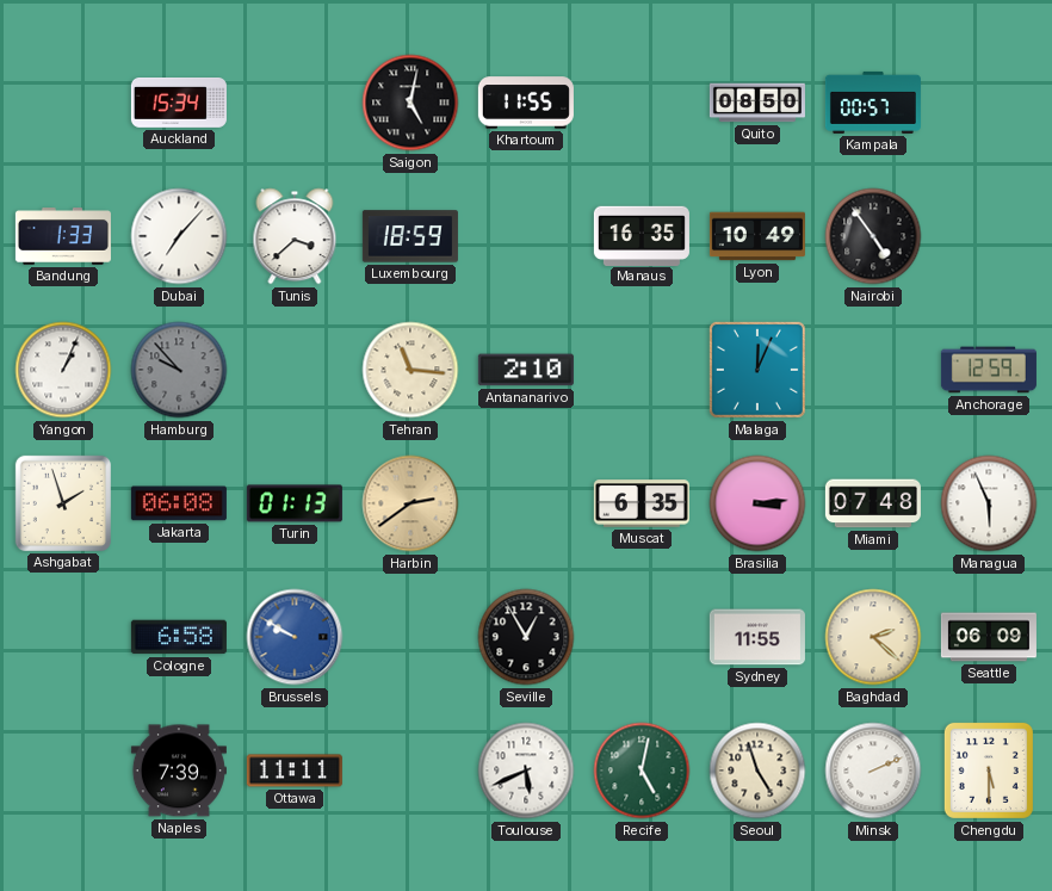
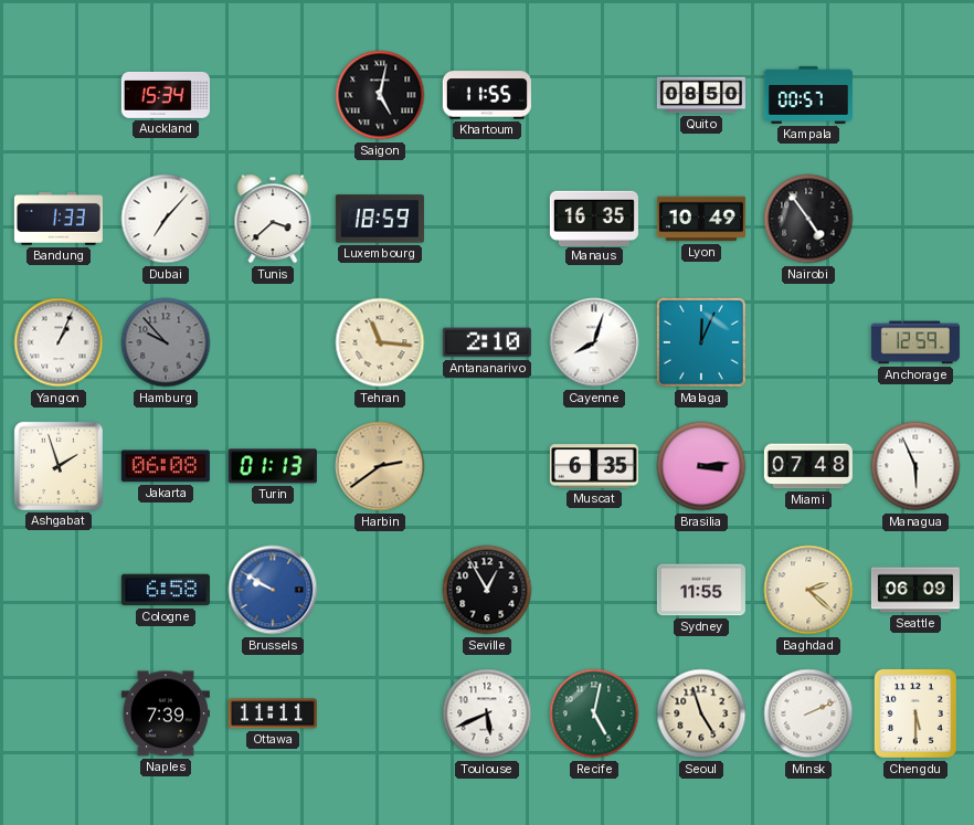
Cayenne: none -> 8:03
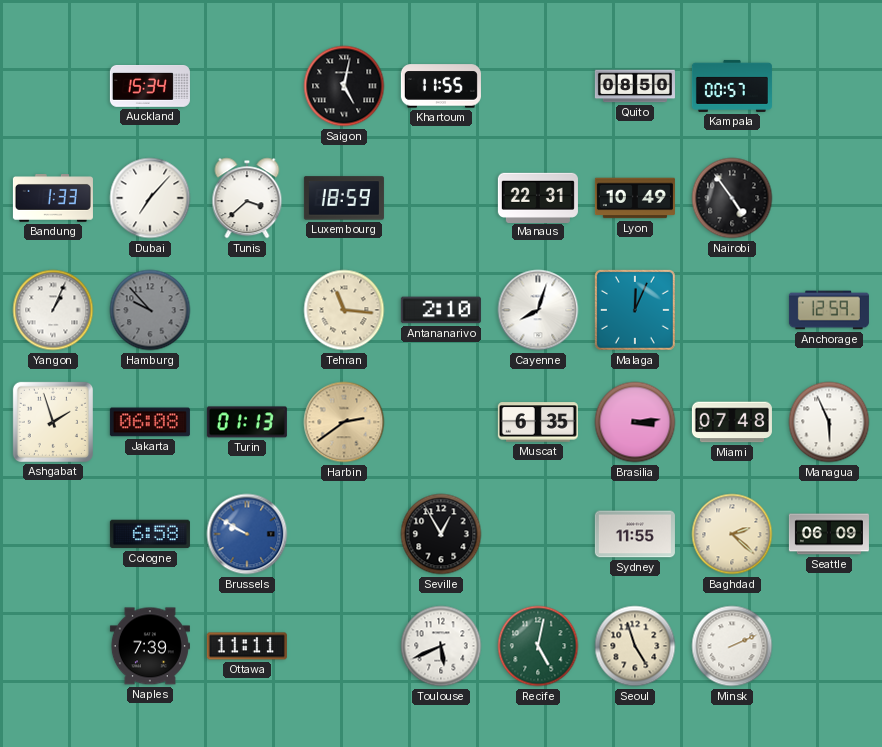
Manaus: 16:35 -> 22:31
Chengdu: 5:30 -> none
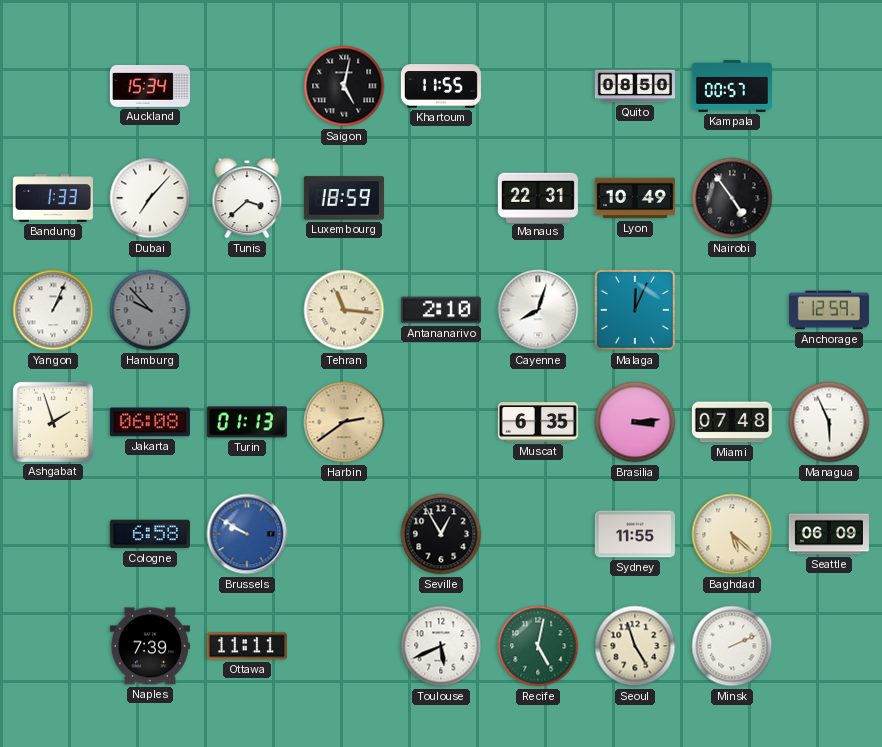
Baghdad: 2:22 -> 5:22
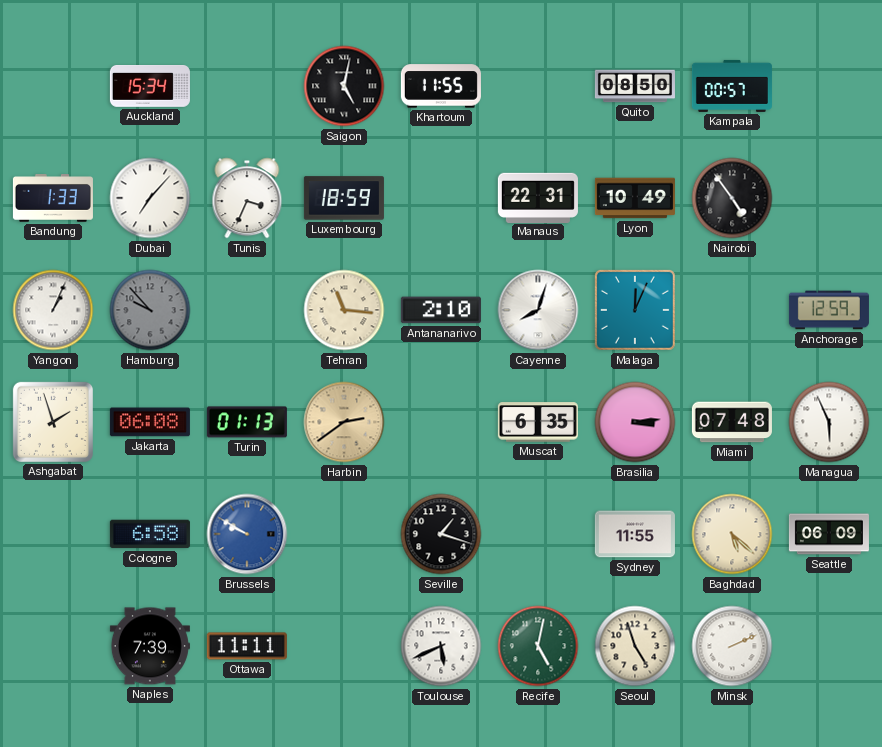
Tunis: 3:38 -> 3:34
Seville: 12:55 -> 1:18
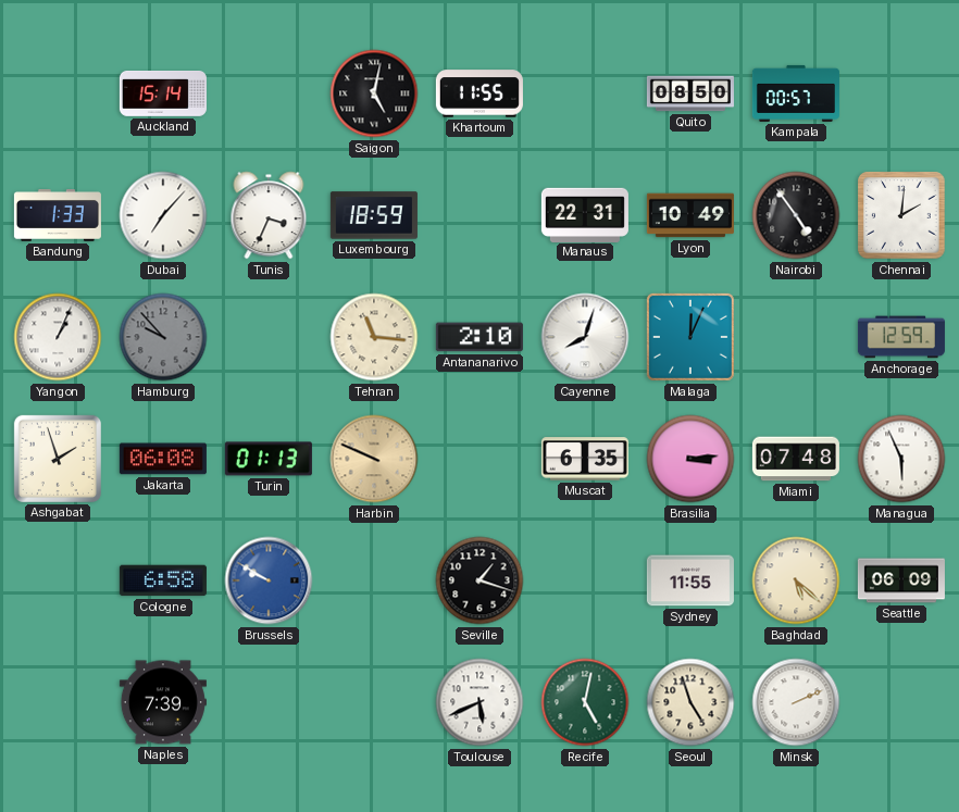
Auckland: 15:34 -> 15:14
Chennai: none -> 2:01
Harbin: 2:39 -> 9:49
Ottawa: 11:11 -> none
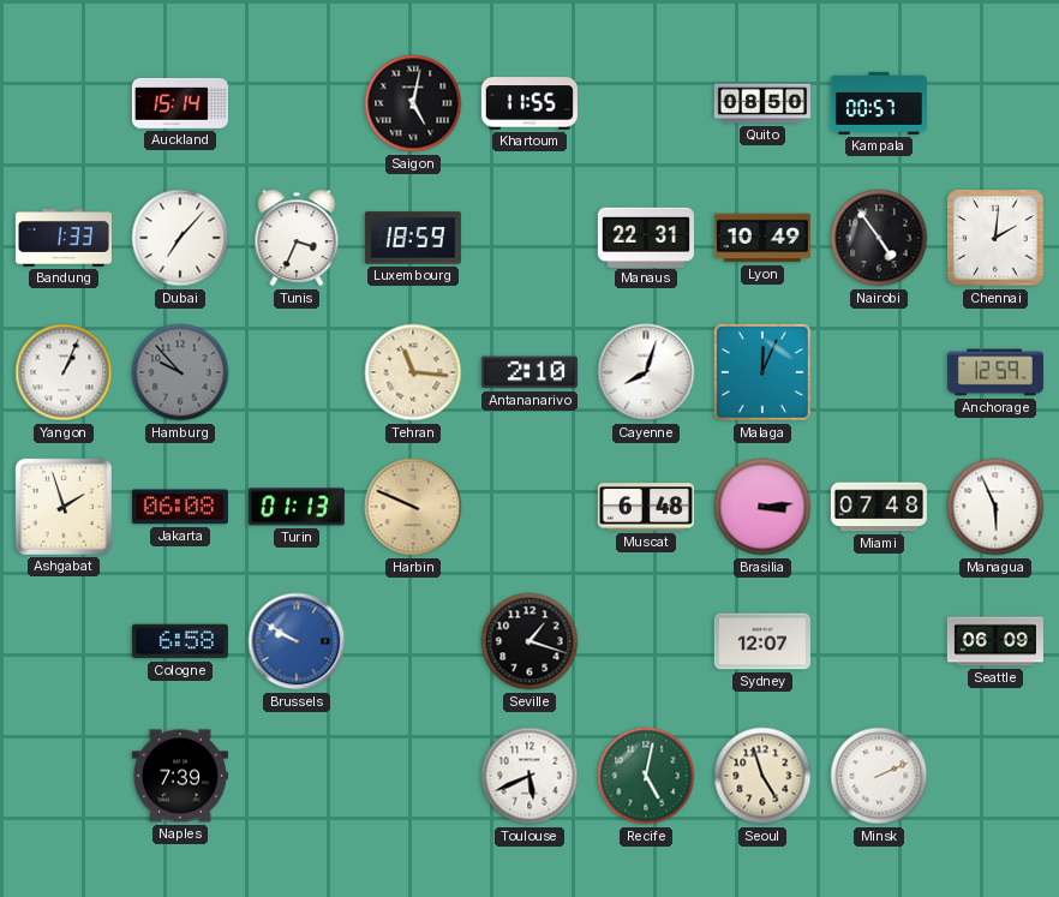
Muscat: 6:35 -> 6:48
Sydney: 11:55 -> 12:07
Baghdad: 5:22 -> none
